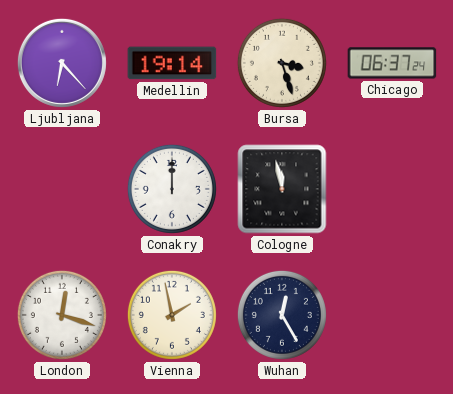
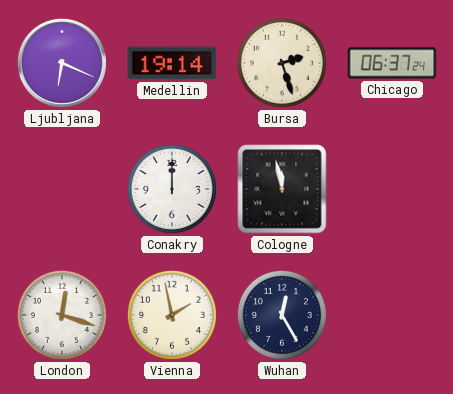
Ljubljana: 6:23 -> 6:19
Bursa: 3:27 -> 2:27
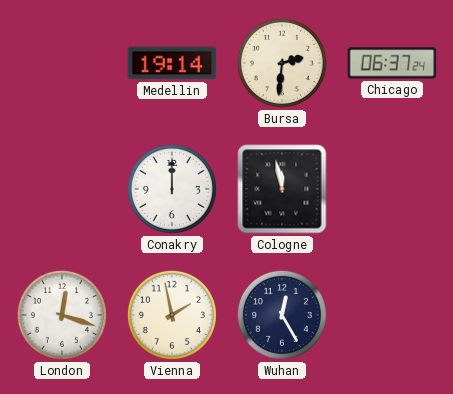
Ljubljana: 6:19 -> none
Bursa: 2:27 -> 2:31
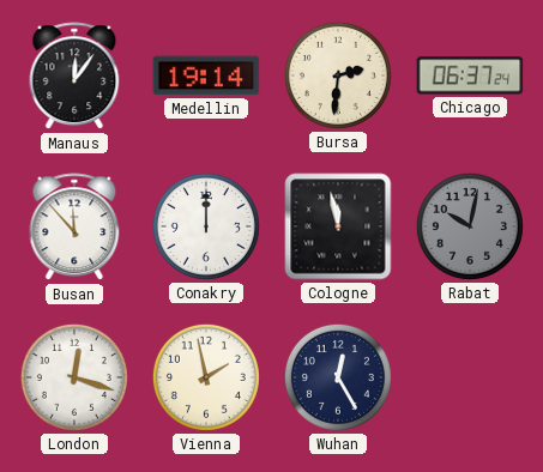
Manaus: none -> 12:06
Busan: none -> 11:53
Rabat: none -> 10:02
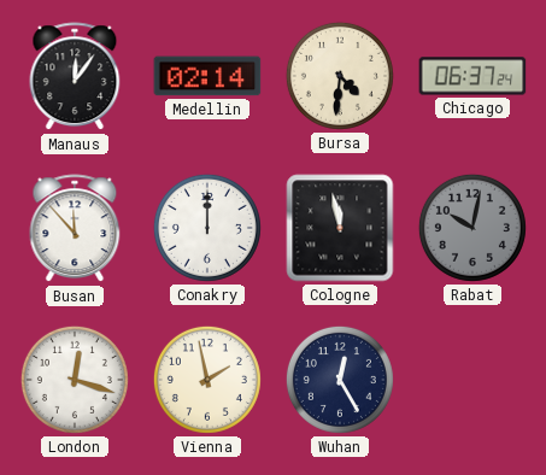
Medellin: 19:14 -> 02:14
Bursa: 2:31 -> 4:31
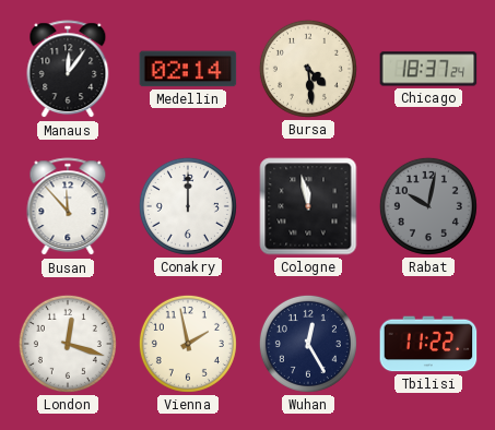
Bursa: 4:31 -> 4:29
Chicago: 06:37 -> 18:37
Tbilisi: none -> 11:22
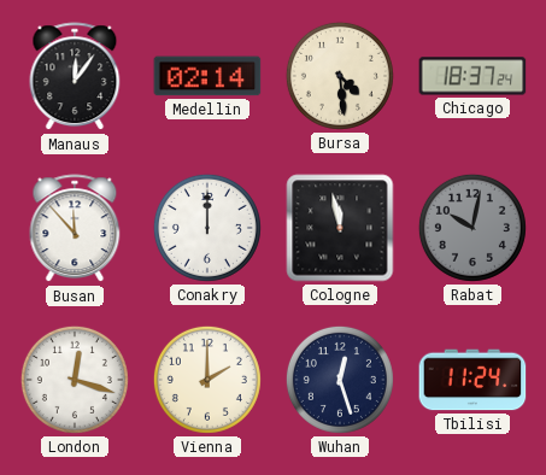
Vienna: 1:58 -> 2:00
Wuhan: 12:25 -> 12:27
Tbilisi: 11:22 -> 11:24
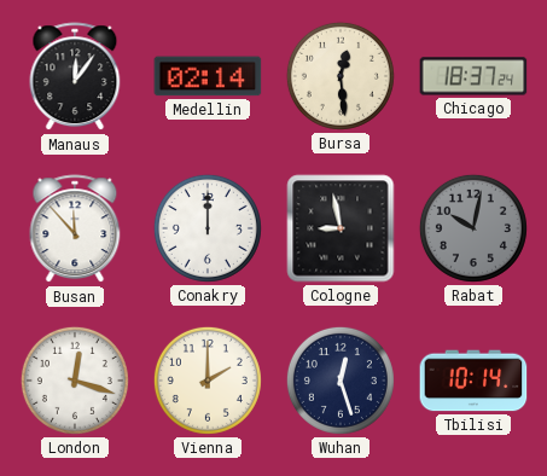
Bursa: 4:29 -> 12:29
Cologne: 11:58 -> 8:58
Tbilisi: 11:24 -> 10:14
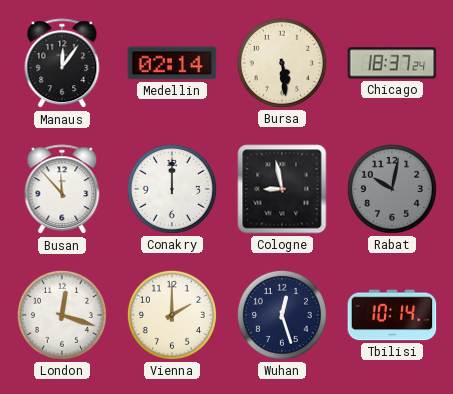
Bursa: 12:29 -> 5:29
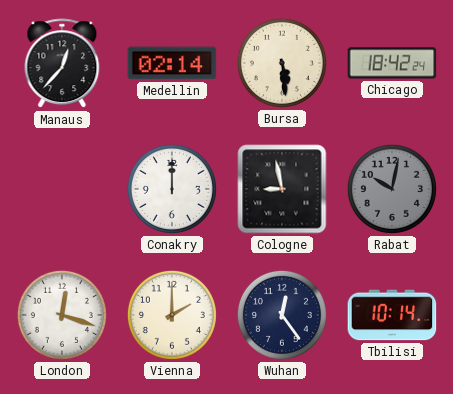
Manaus: 12:06 -> 12:37
Chicago: 18:37 -> 18:42
Busan: 11:53 -> none
Wuhan: 12:27 -> 12:24
